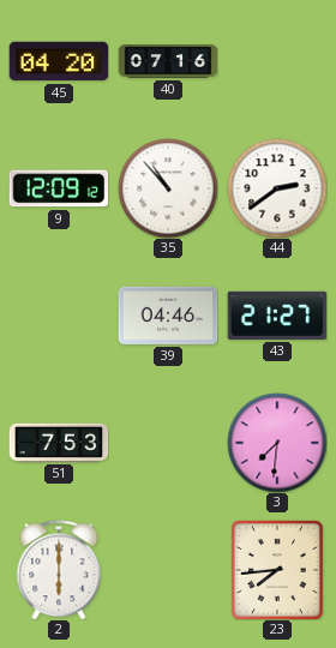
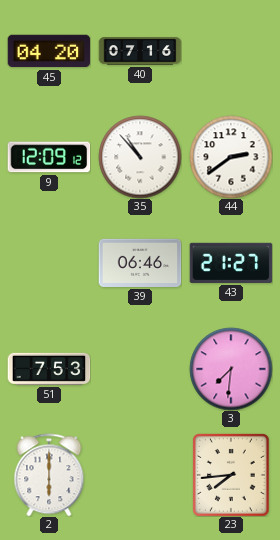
39: 04:46 -> 06:46
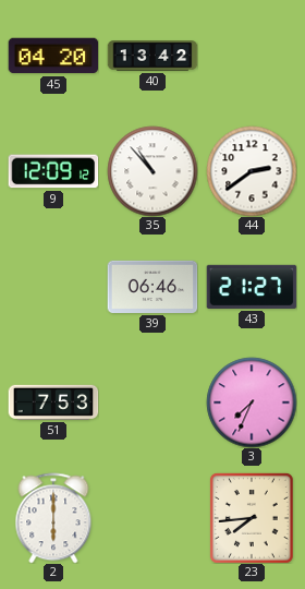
40: 07:16 -> 13:42
3: 7:31 -> 7:34
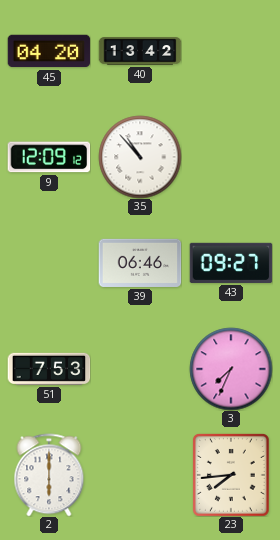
44: 2:39 -> none
43: 21:27 -> 09:27
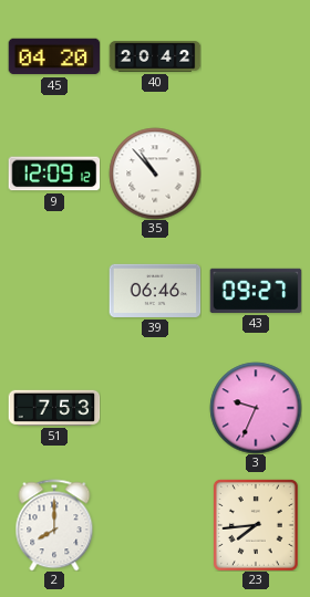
40: 13:42 -> 20:42
3: 7:34 -> 9:34
2: 6:00 -> 8:00
